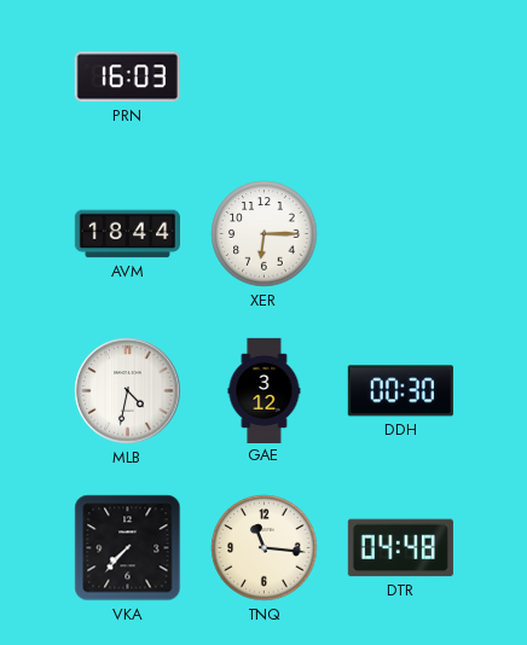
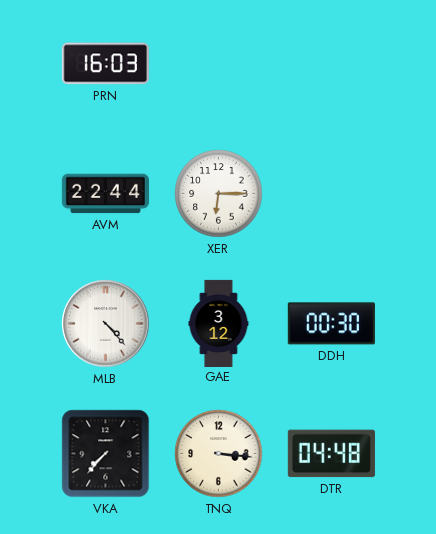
AVM: 18:44 -> 22:44
MLB: 4:32 -> 4:23
TNQ: 11:16 -> 3:16
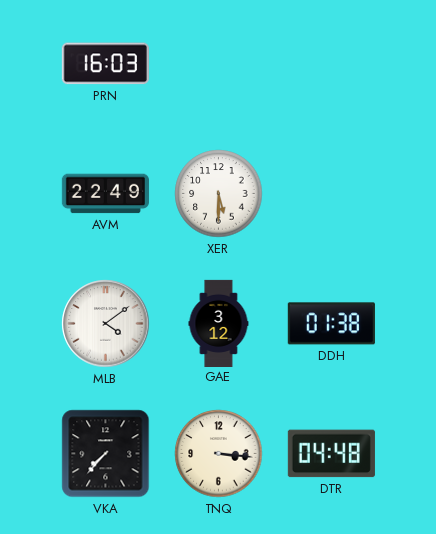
AVM: 22:44 -> 22:49
XER: 6:15 -> 5:30
MLB: 4:23 -> 4:09
DDH: 00:30 -> 01:38
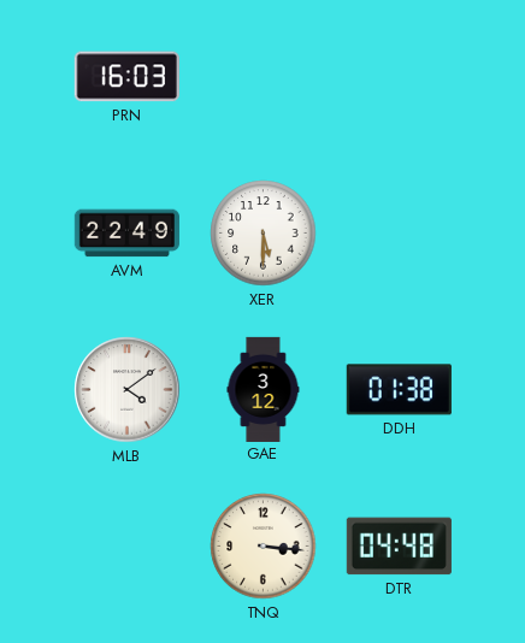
VKA: 7:37 -> none
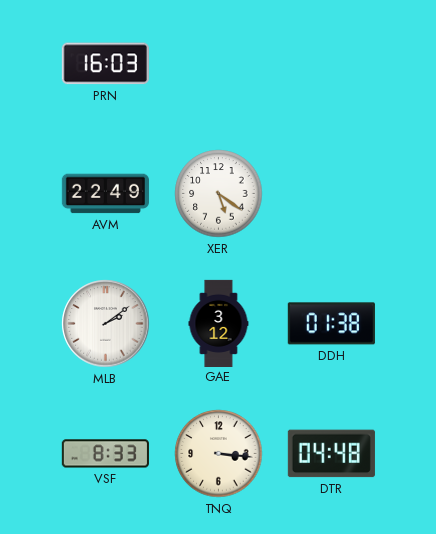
XER: 5:30 -> 5:21
MLB: 4:09 -> 2:09
VSF: none -> 8:33
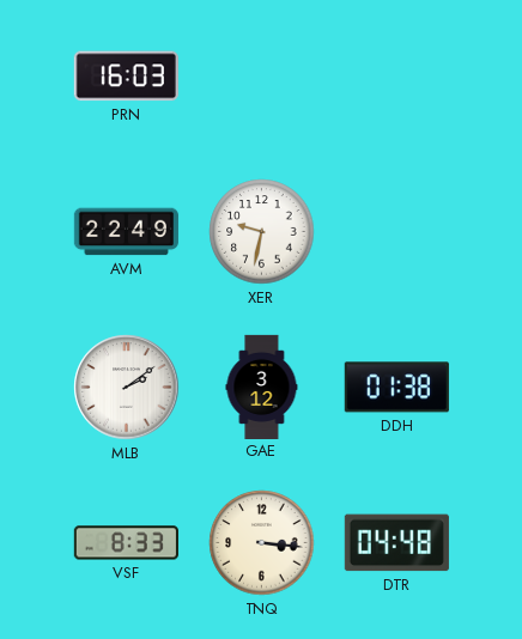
XER: 5:21 -> 9:32
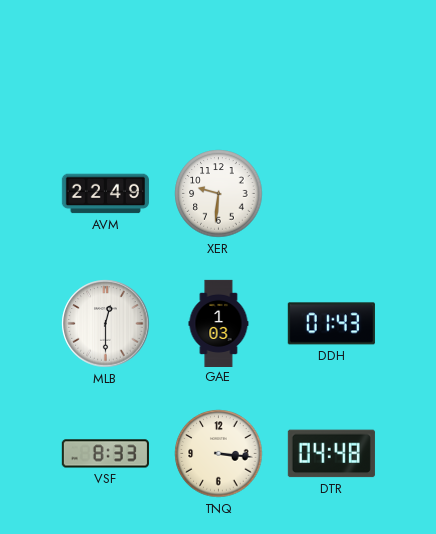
PRN: 16:03 -> none
XER: 9:32 -> 9:31
MLB: 2:09 -> 12:30
GAE: 3:12 -> 1:03
DDH: 01:38 -> 01:43
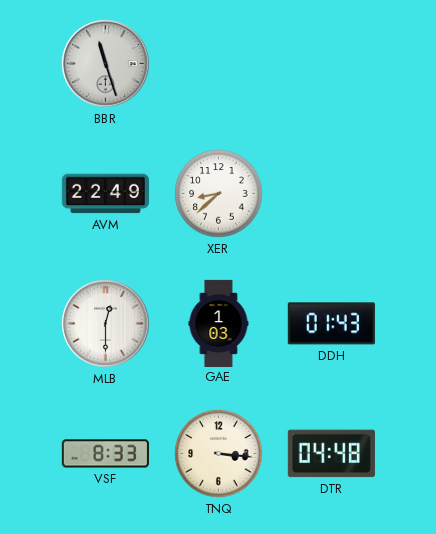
BBR: none -> 11:27
XER: 9:31 -> 8:38
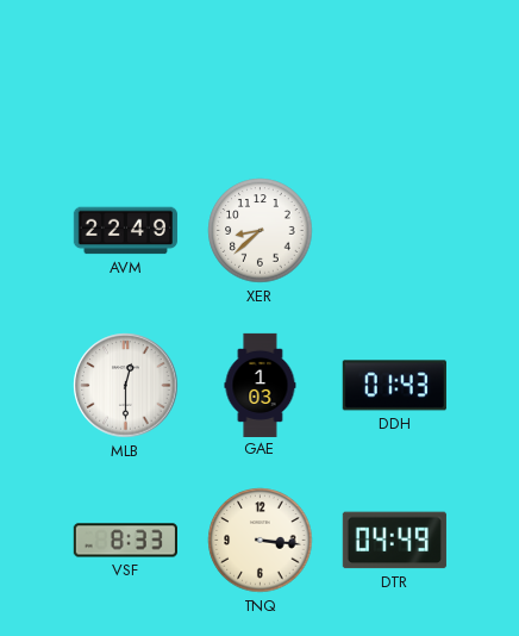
BBR: 11:27 -> none
DTR: 04:48 -> 04:49
